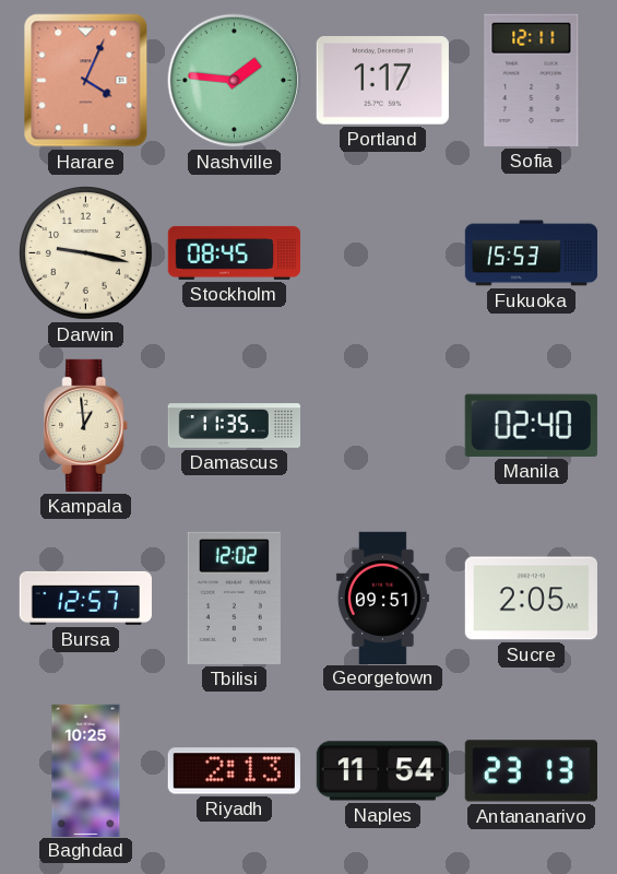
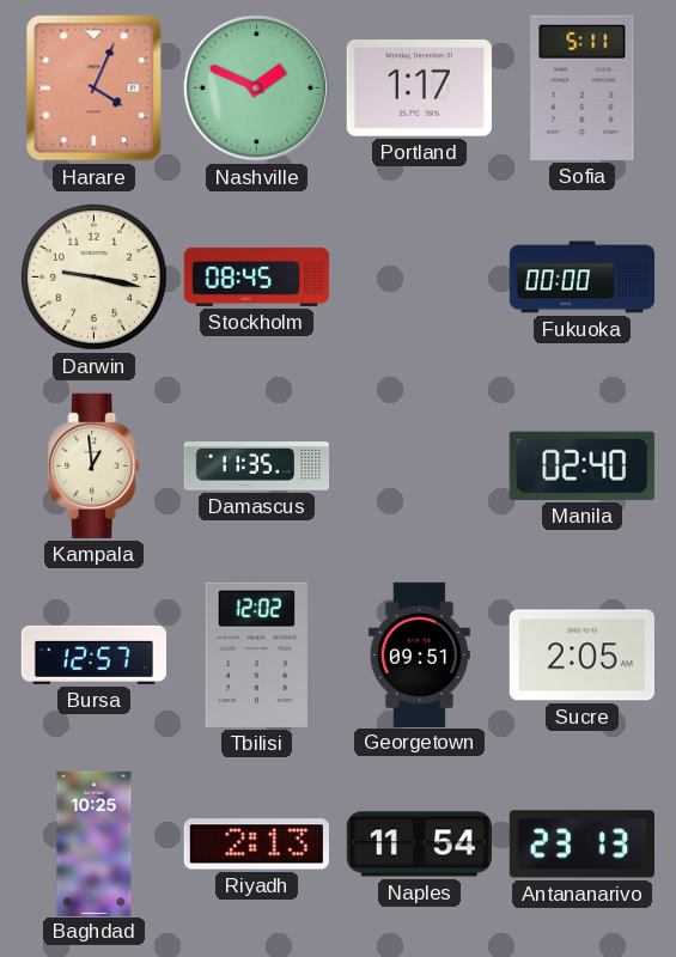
Nashville: 1:46 -> 1:49
Sofia: 12:11 -> 5:11
Fukuoka: 15:53 -> 00:00
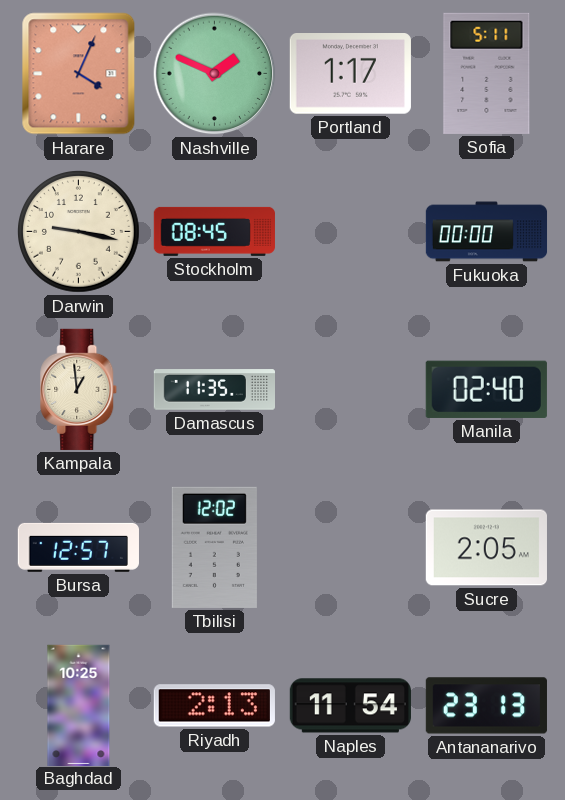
Georgetown: 09:51 -> none
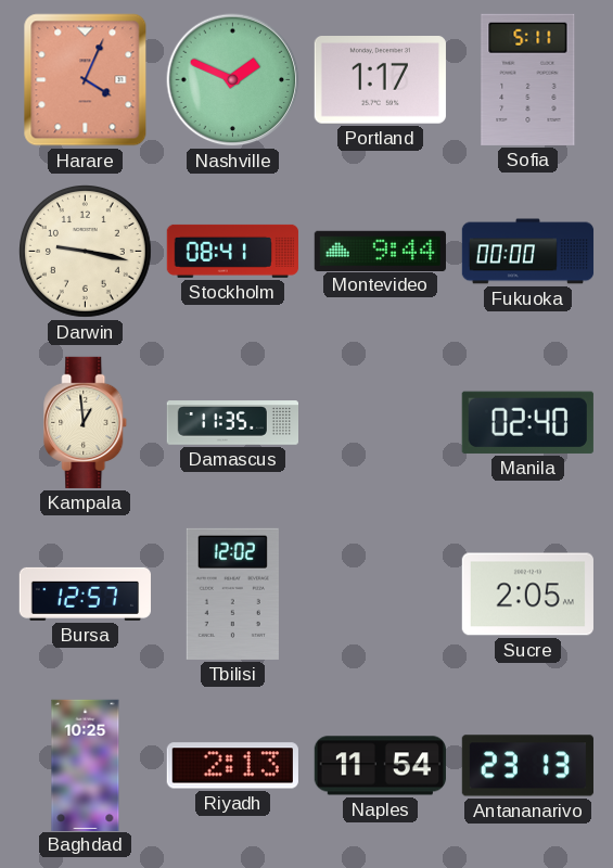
Stockholm: 08:45 -> 08:41
Montevideo: none -> 9:44
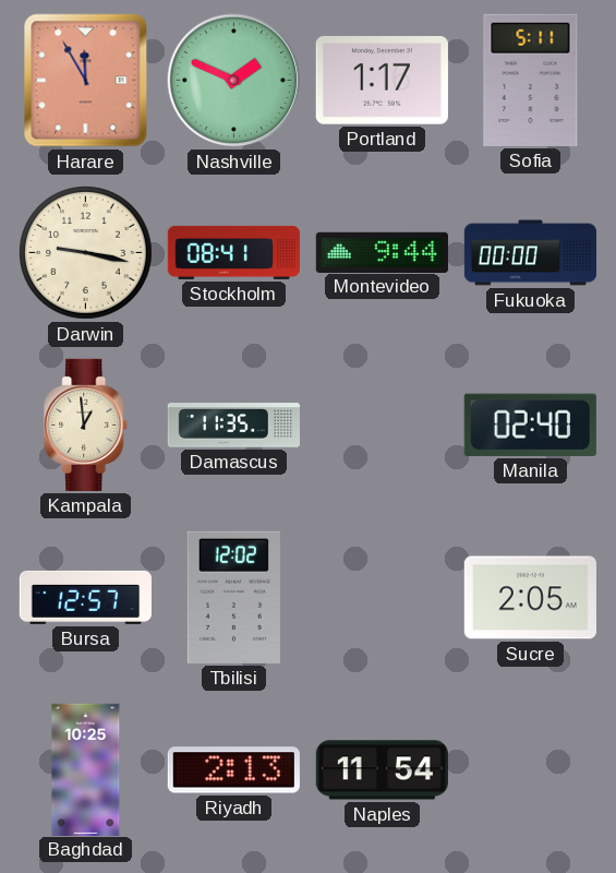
Harare: 4:04 -> 11:55
Antananarivo: 23:13 -> none
